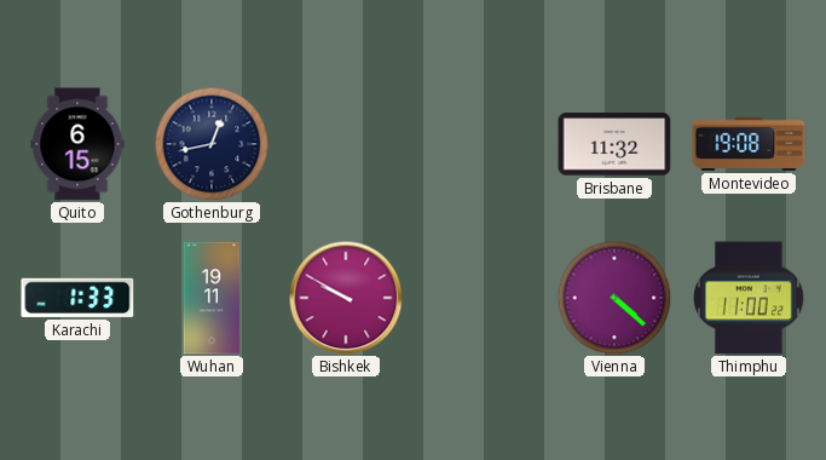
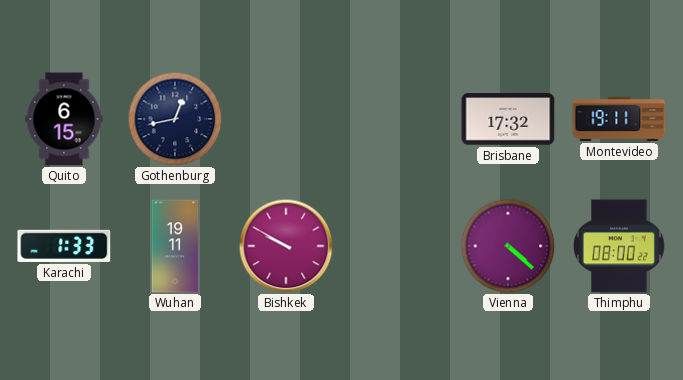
Brisbane: 11:32 -> 17:32
Montevideo: 19:08 -> 19:11
Thimphu: 11:00 -> 08:00
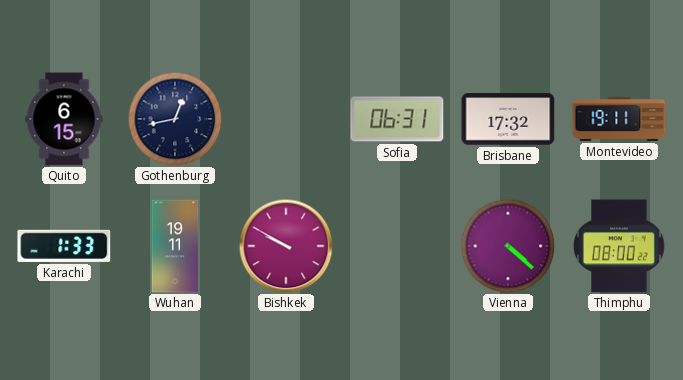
Sofia: none -> 06:31
